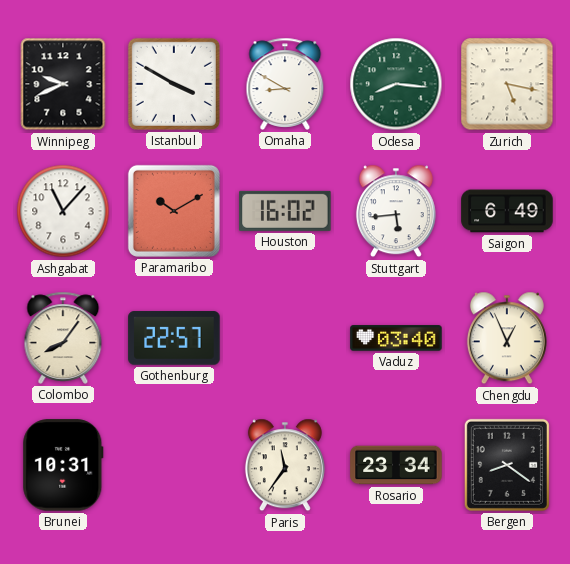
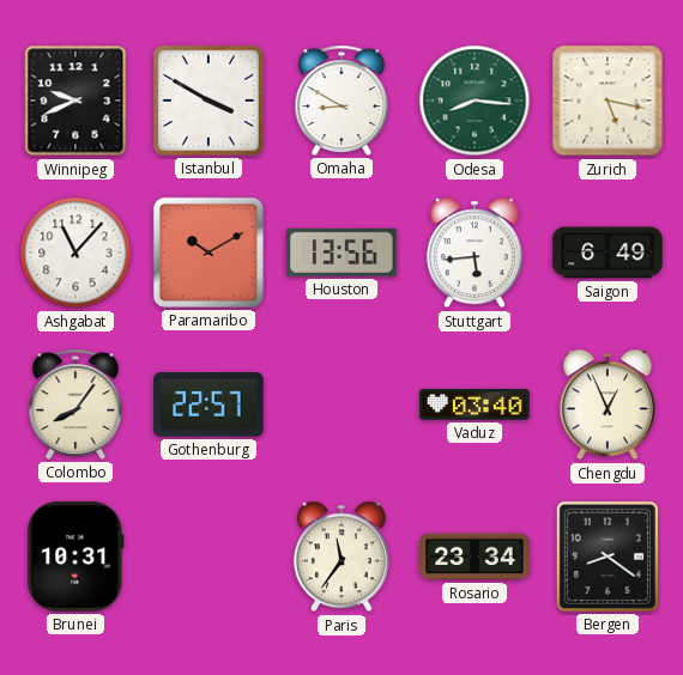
Houston: 16:02 -> 13:56
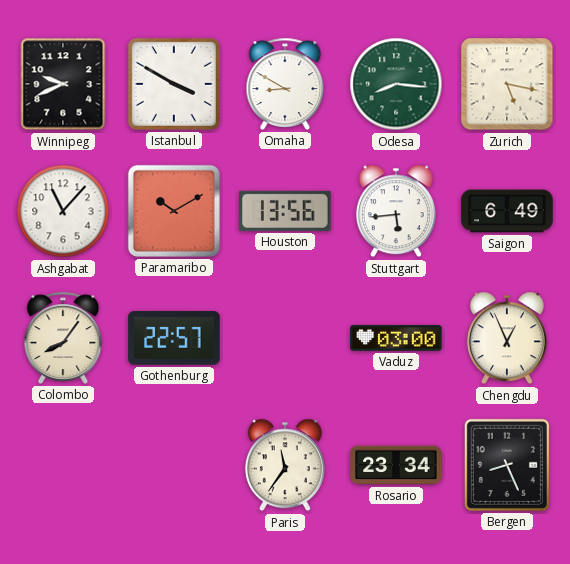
Vaduz: 03:40 -> 03:00
Brunei: 10:31 -> none
Bergen: 8:21 -> 8:26
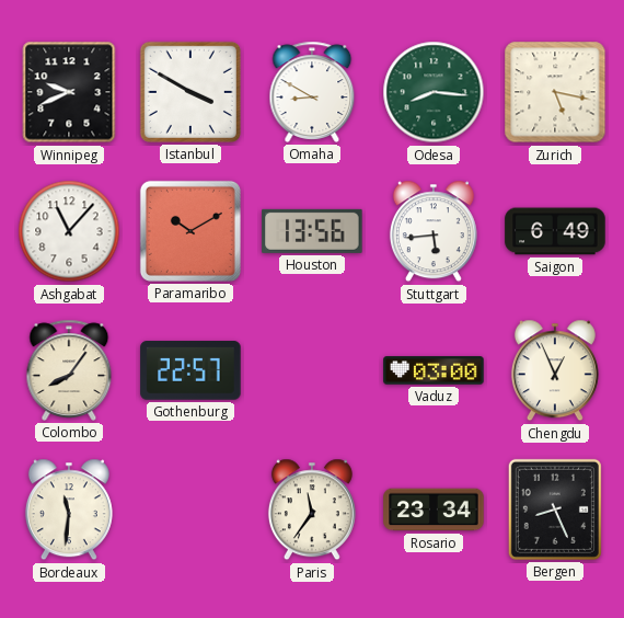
Bordeaux: none -> 11:31
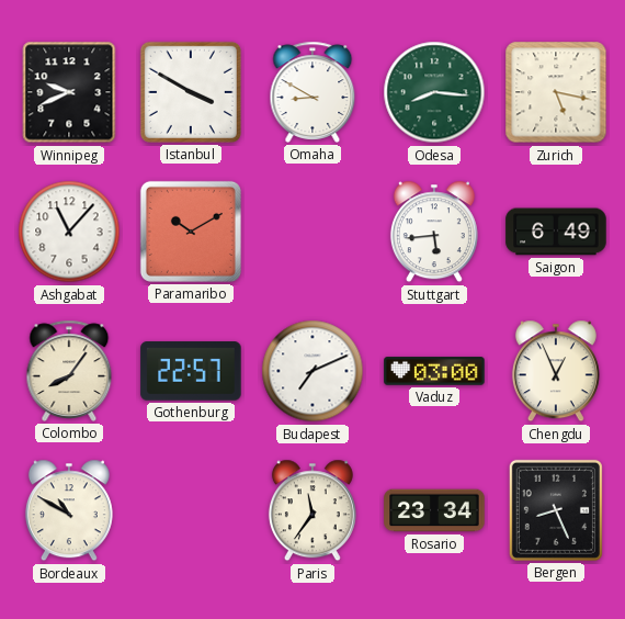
Houston: 13:56 -> none
Budapest: none -> 7:11
Bordeaux: 11:31 -> 10:50
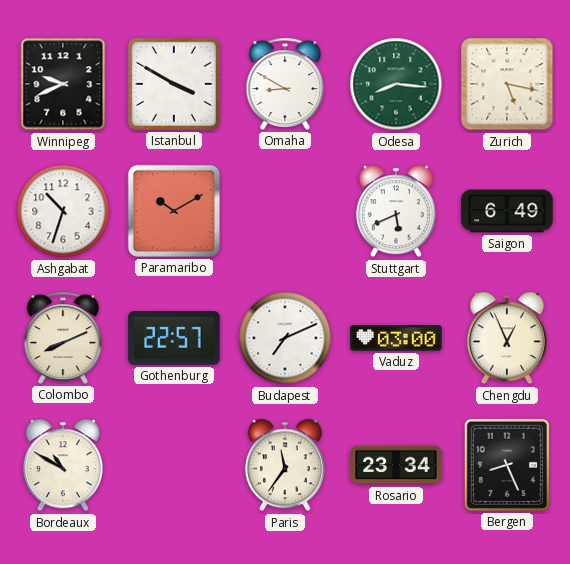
Ashgabat: 11:07 -> 10:33
Stuttgart: 5:44 -> 5:41
Colombo: 8:06 -> 8:11
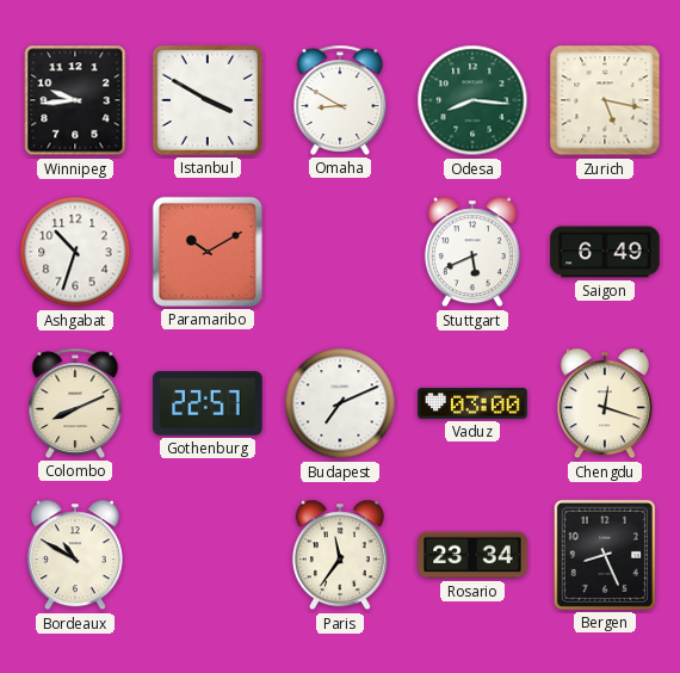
Winnipeg: 9:41 -> 9:44
Chengdu: 12:56 -> 12:18
